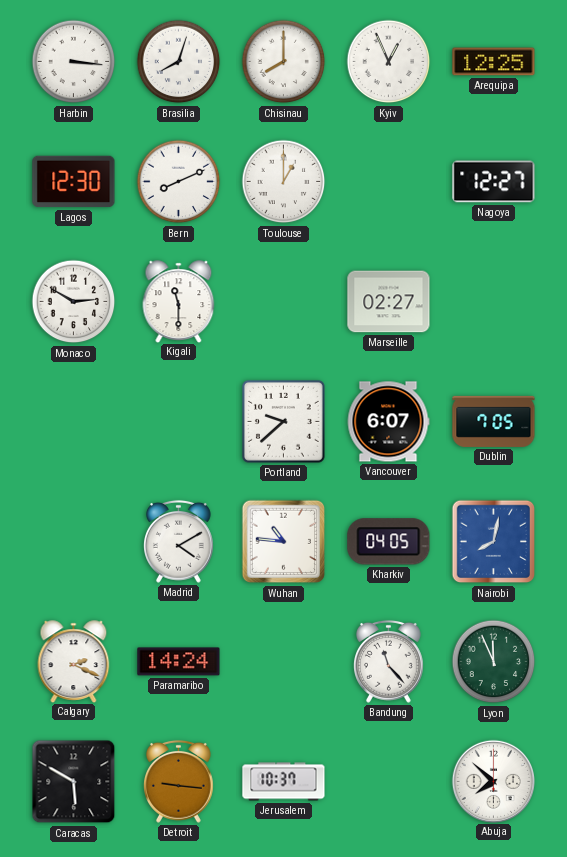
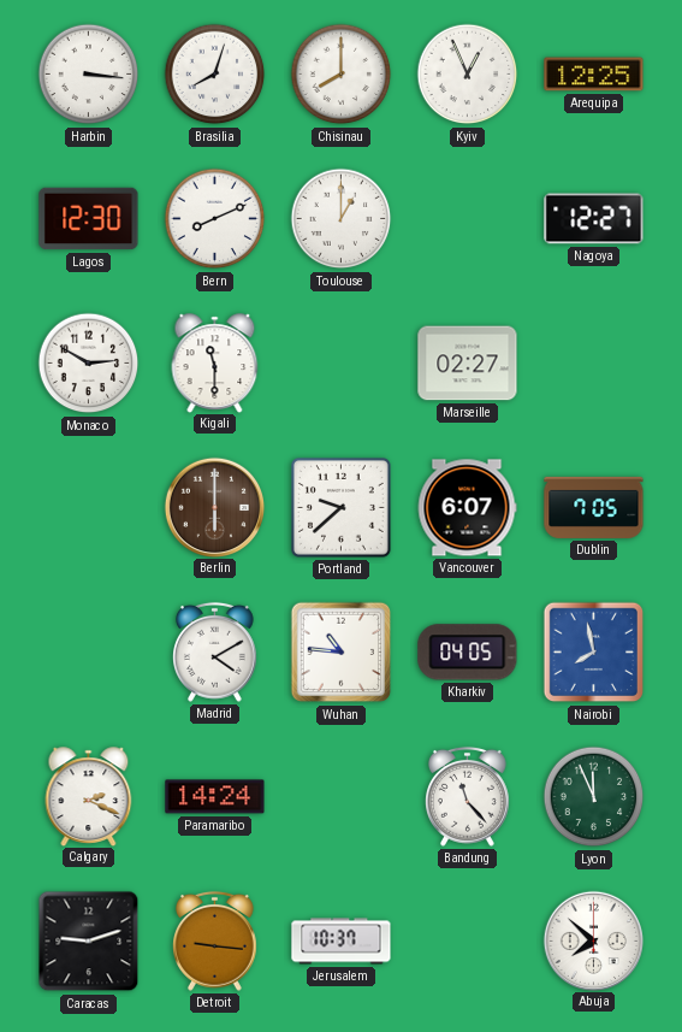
Berlin: none -> 6:00
Nairobi: 8:02 -> 7:58
Caracas: 5:50 -> 9:12
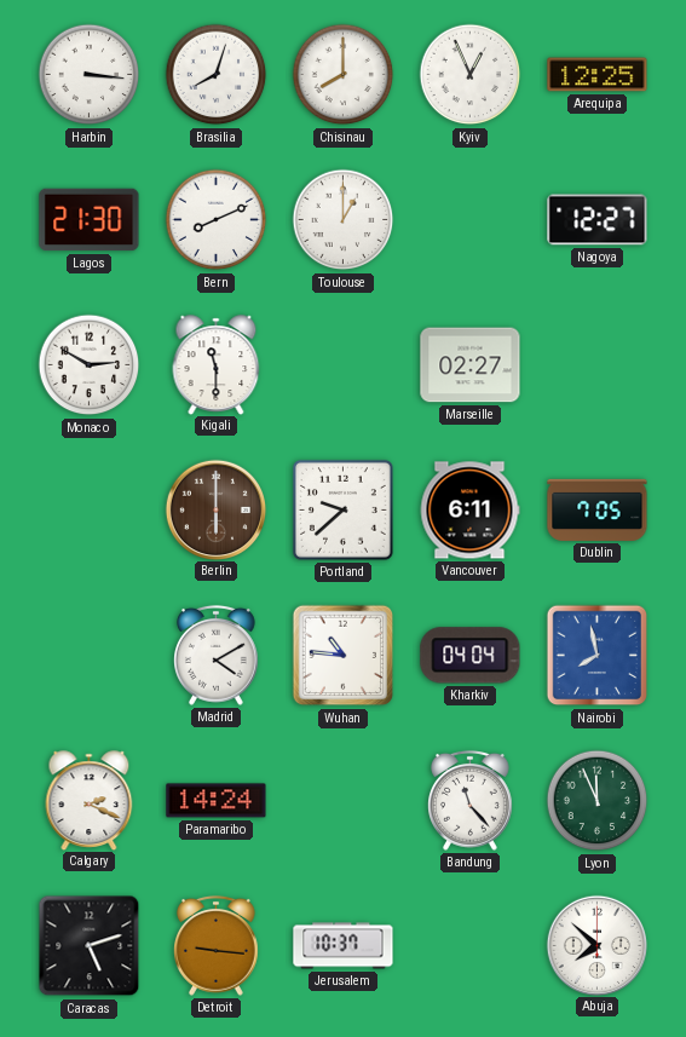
Lagos: 12:30 -> 21:30
Vancouver: 6:07 -> 6:11
Kharkiv: 04:05 -> 04:04
Caracas: 9:12 -> 5:12
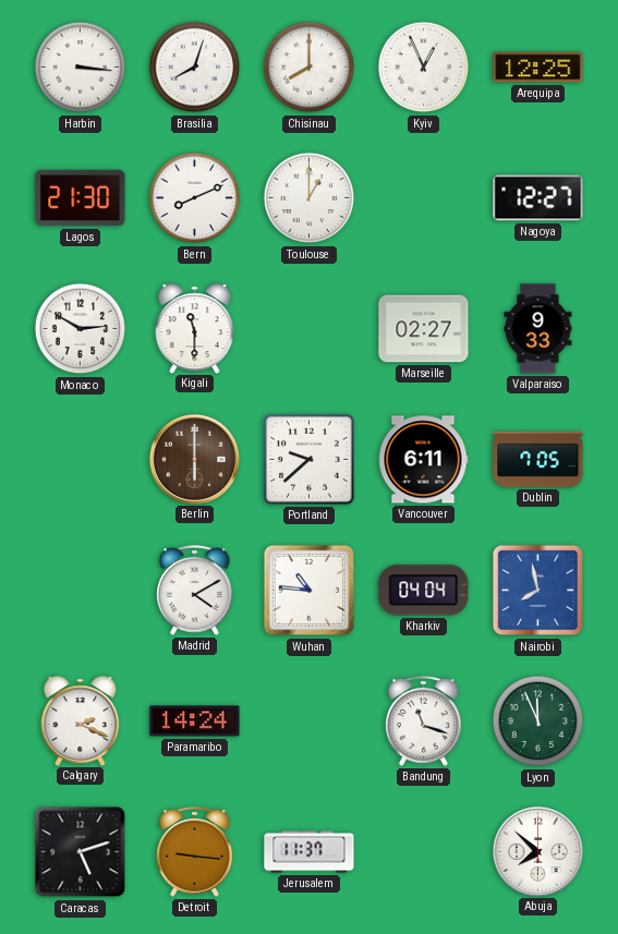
Valparaiso: none -> 9:33
Bandung: 11:23 -> 11:18
Jerusalem: 10:37 -> 11:37
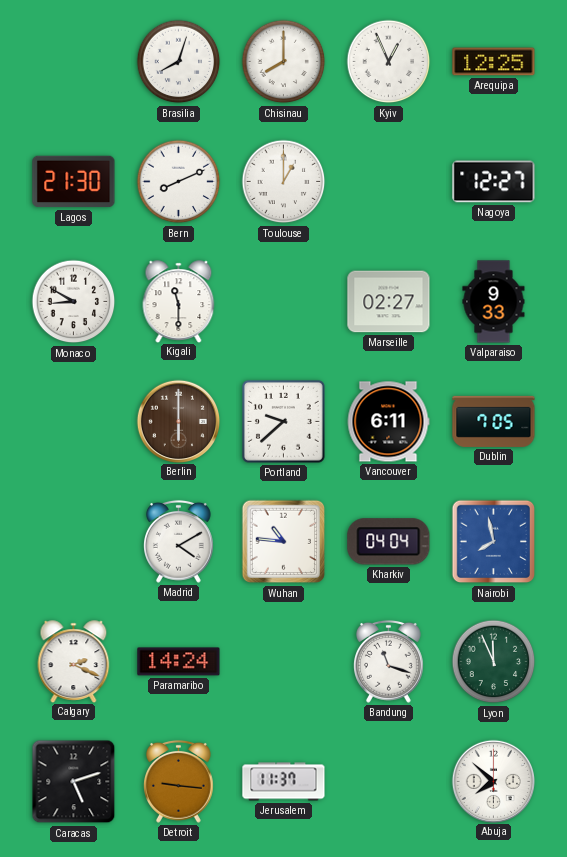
Harbin: 3:16 -> none
Monaco: 2:50 -> 8:50
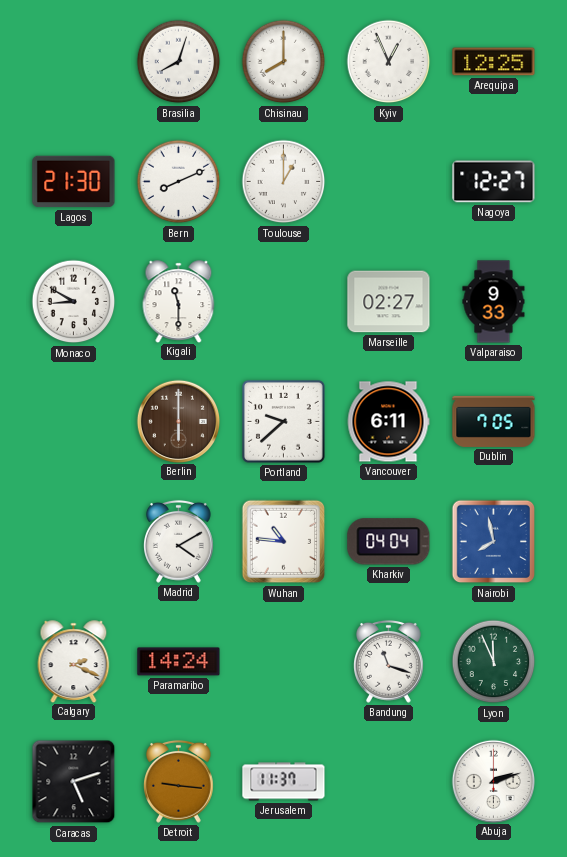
Abuja: 7:52 -> 2:12
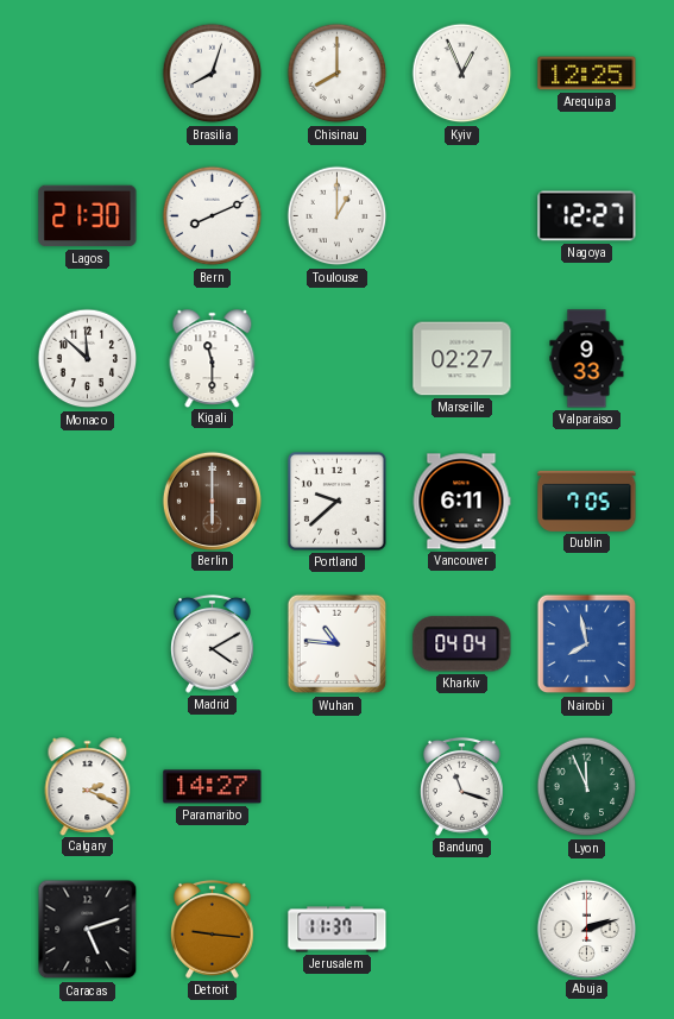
Monaco: 8:50 -> 11:52
Paramaribo: 14:24 -> 14:27
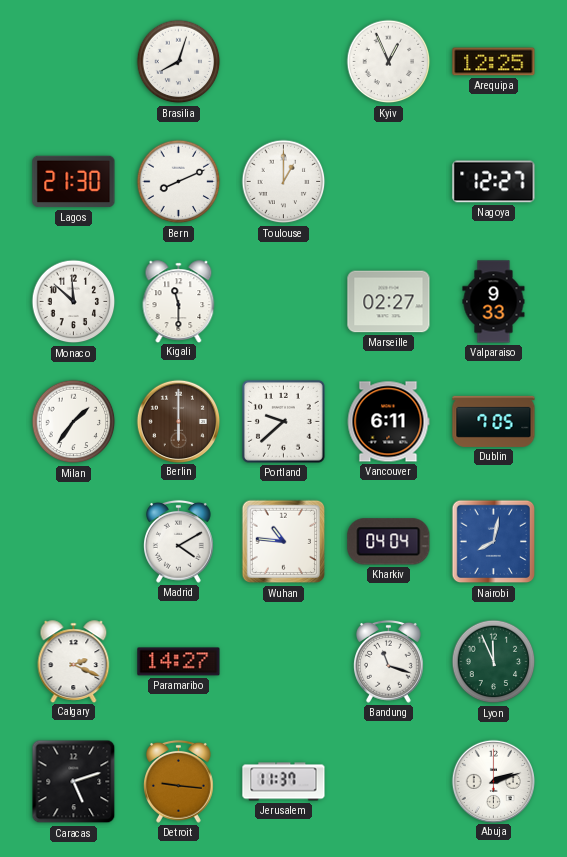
Chisinau: 8:00 -> none
Milan: none -> 1:36
Nairobi: 7:58 -> 8:02
